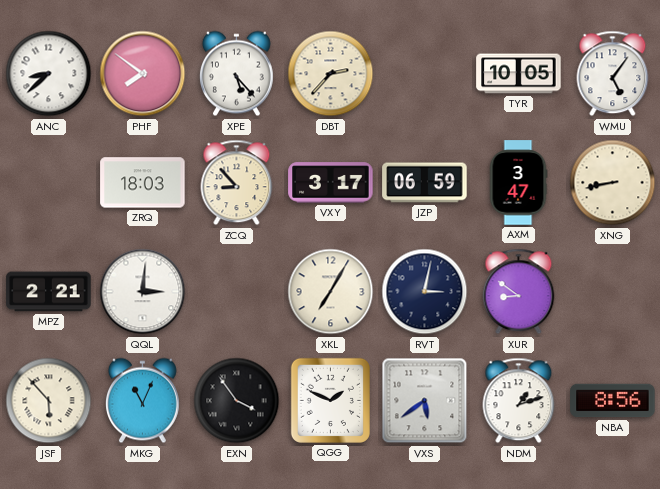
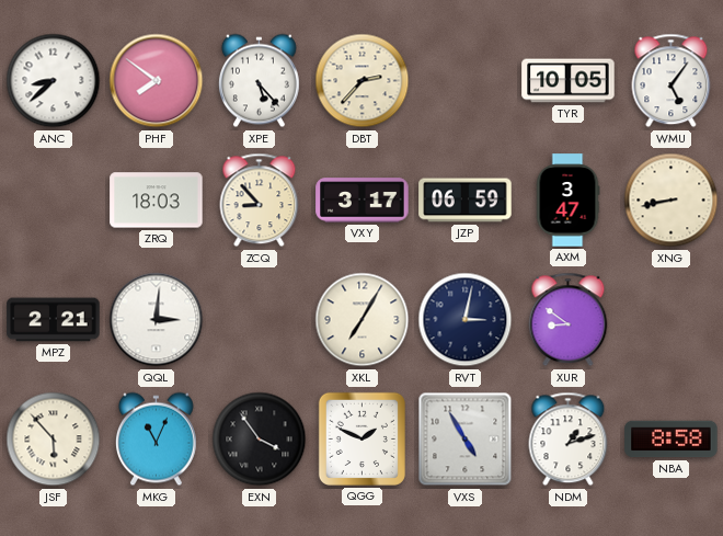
VXS: 5:39 -> 4:55
NBA: 8:56 -> 8:58
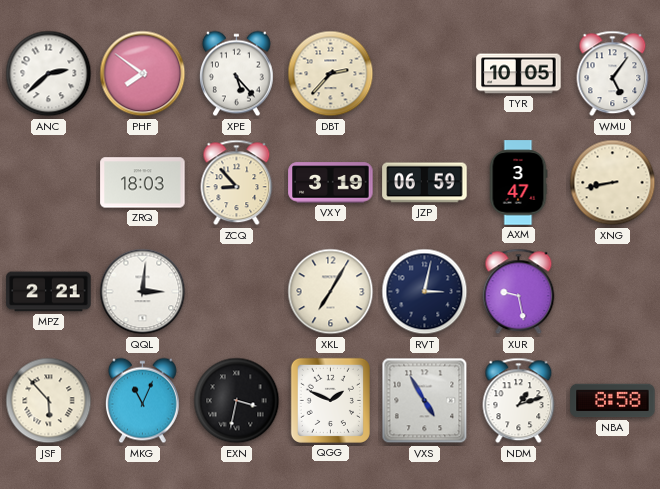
ANC: 8:38 -> 2:38
VXY: 3:17 -> 3:19
XUR: 8:51 -> 9:28
EXN: 3:54 -> 3:32
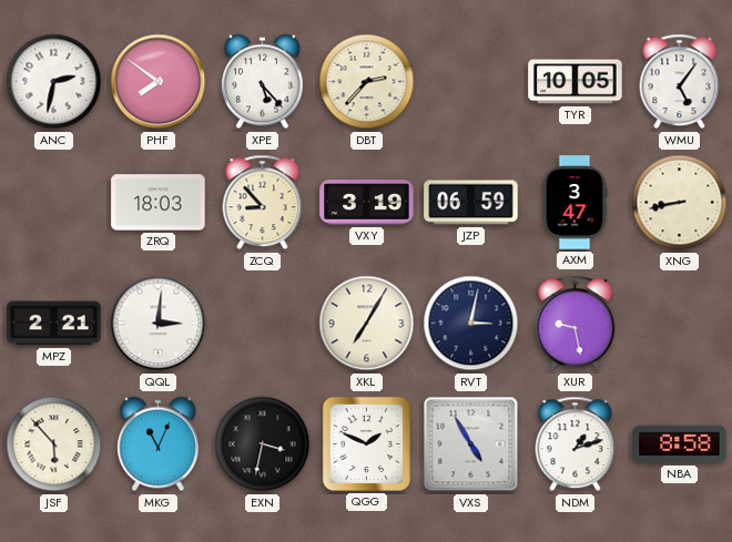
ANC: 2:38 -> 2:32
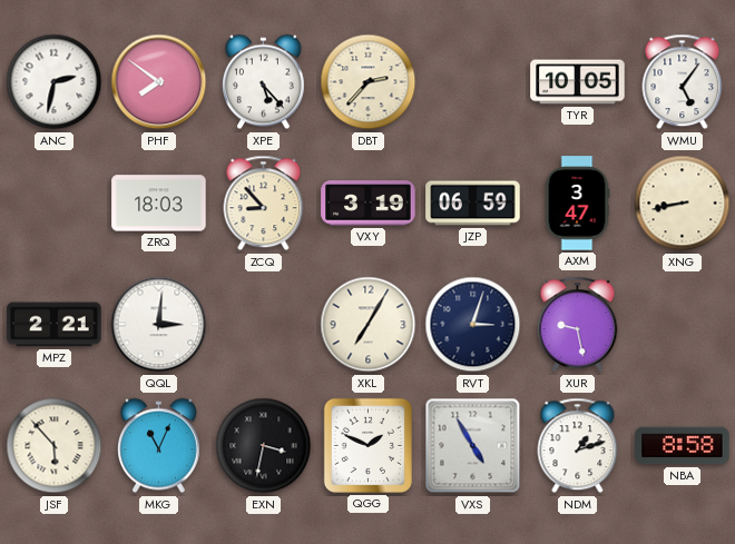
RVT: 3:02 -> 3:03
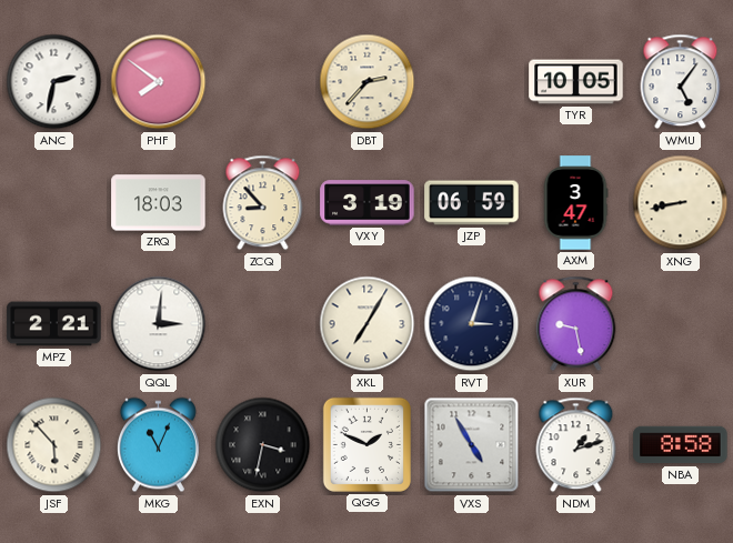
XPE: 5:23 -> none
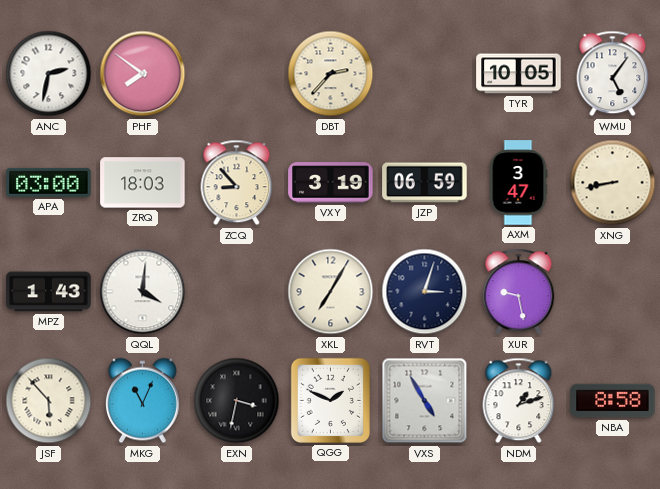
APA: none -> 03:00
MPZ: 2:21 -> 1:43
QQL: 3:01 -> 4:01
